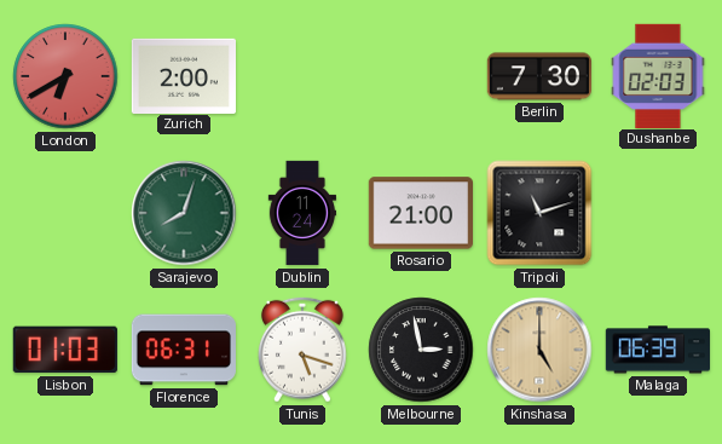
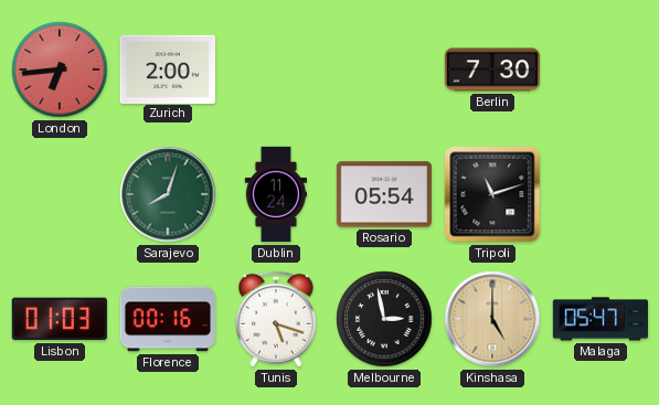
London: 6:40 -> 6:44
Dushanbe: 02:03 -> none
Rosario: 21:00 -> 05:54
Florence: 06:31 -> 00:16
Malaga: 06:39 -> 05:47
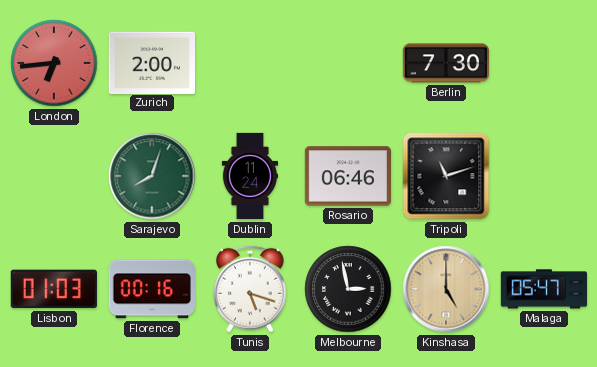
Rosario: 05:54 -> 06:46
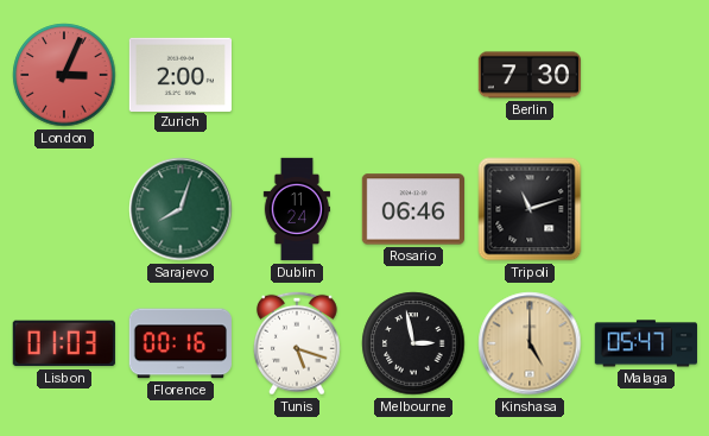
London: 6:44 -> 3:04
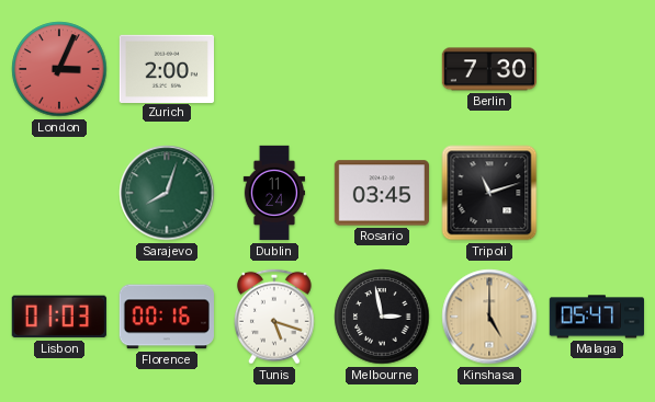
Rosario: 06:46 -> 03:45
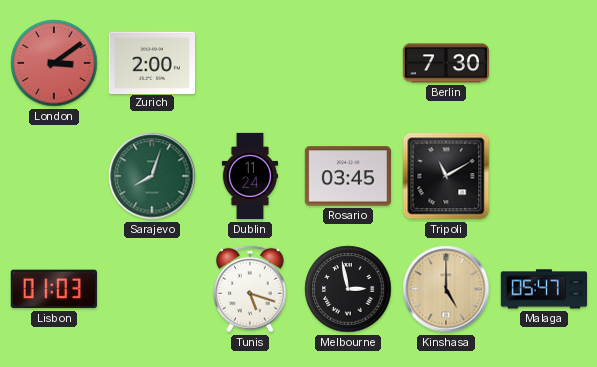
London: 3:04 -> 3:09
Tripoli: 11:12 -> 11:10
Florence: 00:16 -> none
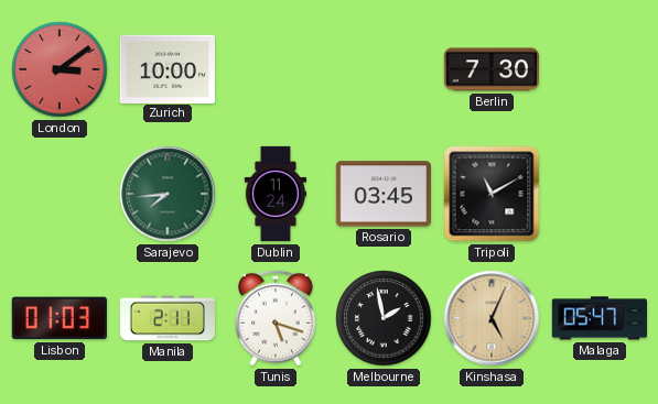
Zurich: 2:00 -> 10:00
Sarajevo: 8:03 -> 7:44
Manila: none -> 2:11
Melbourne: 2:58 -> 1:58
Kinshasa: 5:00 -> 5:04
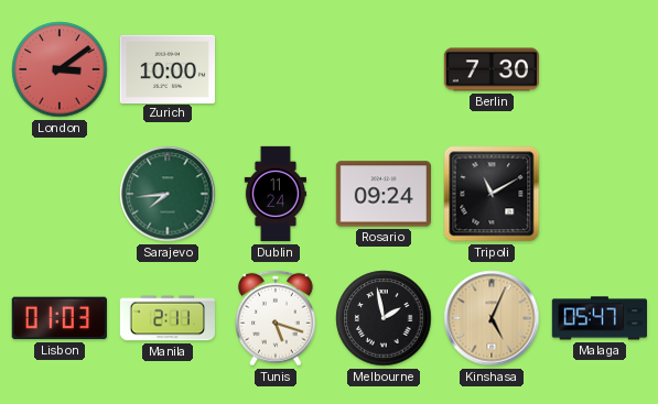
Rosario: 03:45 -> 09:24
